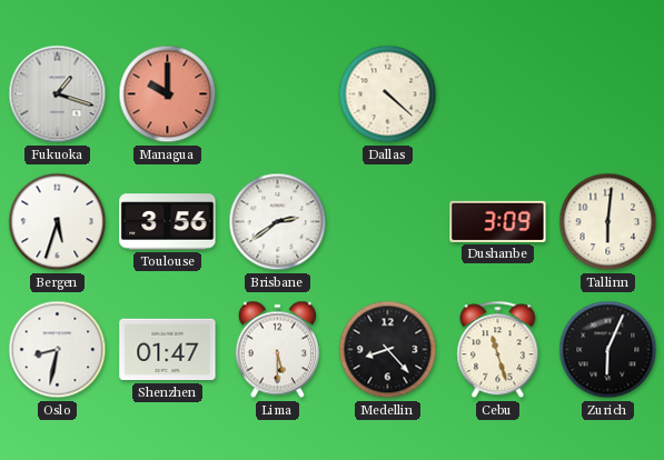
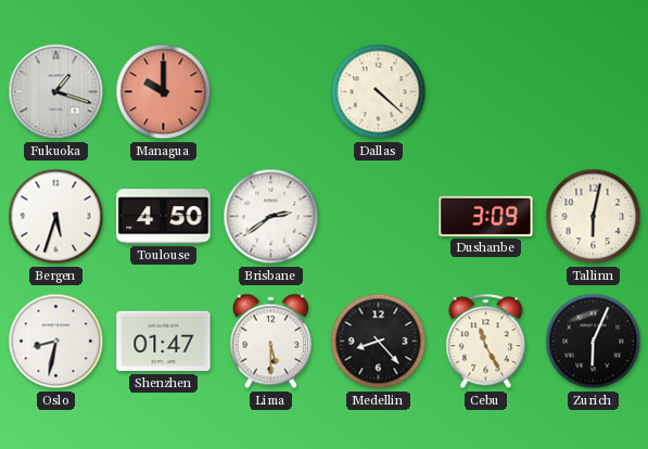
Toulouse: 3:56 -> 4:50
Tallinn: 6:01 -> 6:02
Cebu: 11:27 -> 11:25
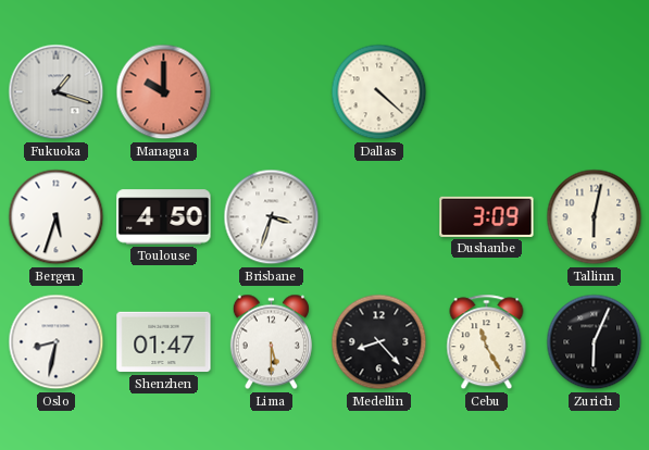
Brisbane: 2:39 -> 3:33
